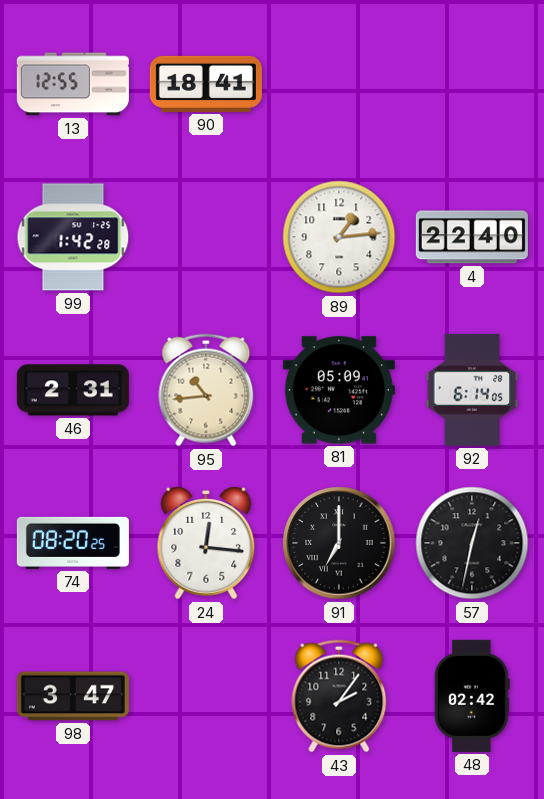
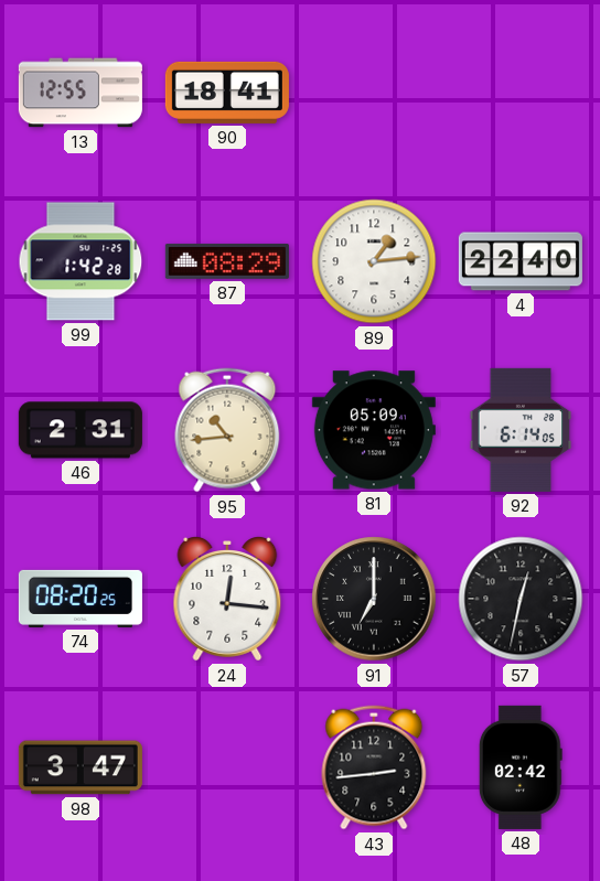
87: none -> 08:29
43: 2:06 -> 2:44
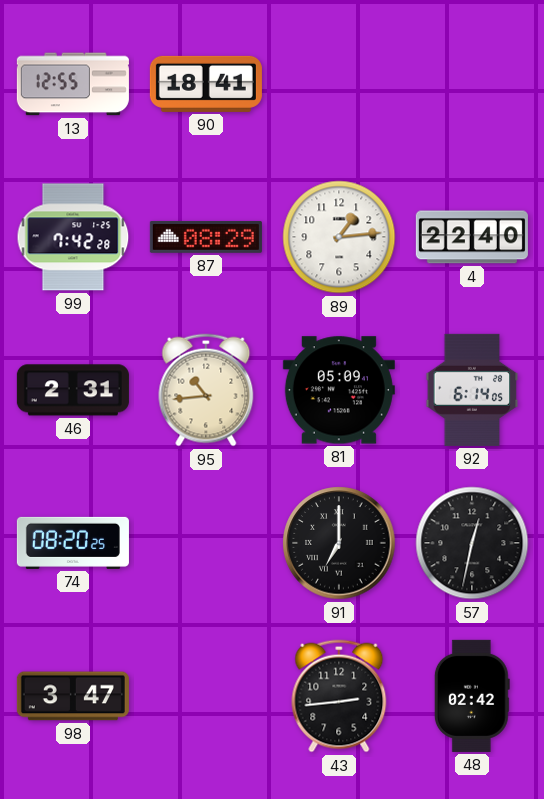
99: 1:42 -> 7:42
24: 12:16 -> none
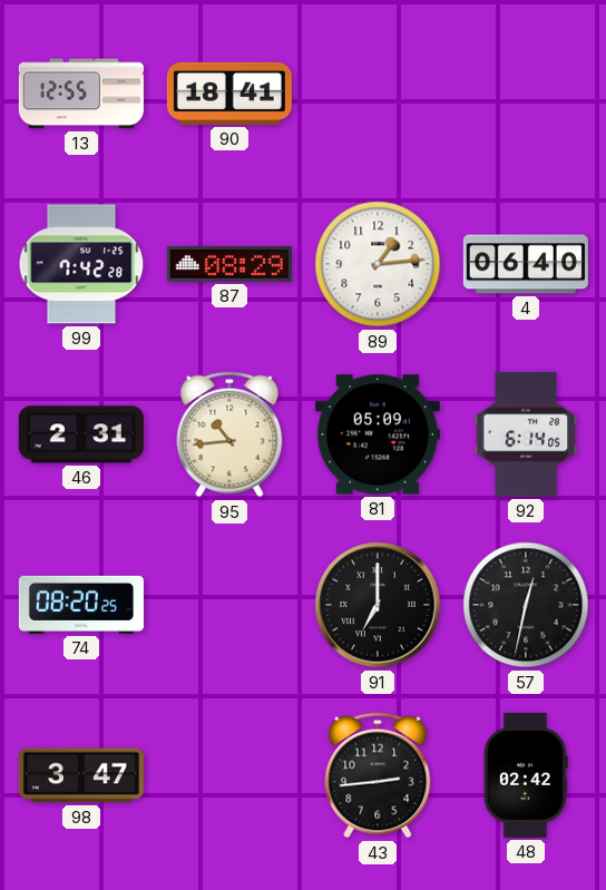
4: 22:40 -> 06:40
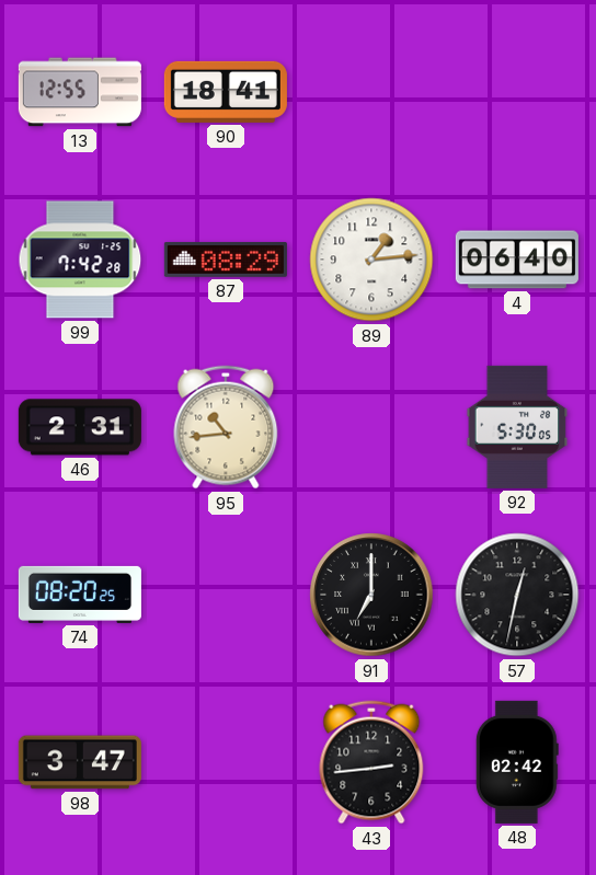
81: 05:09 -> none
92: 6:14 -> 5:30
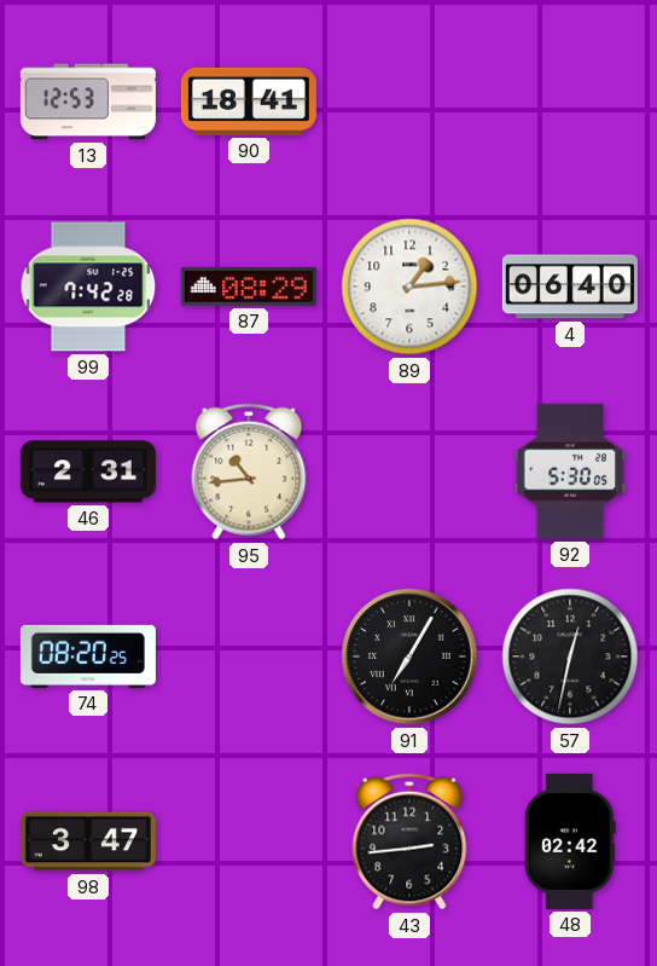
13: 12:55 -> 12:53
91: 7:00 -> 7:05
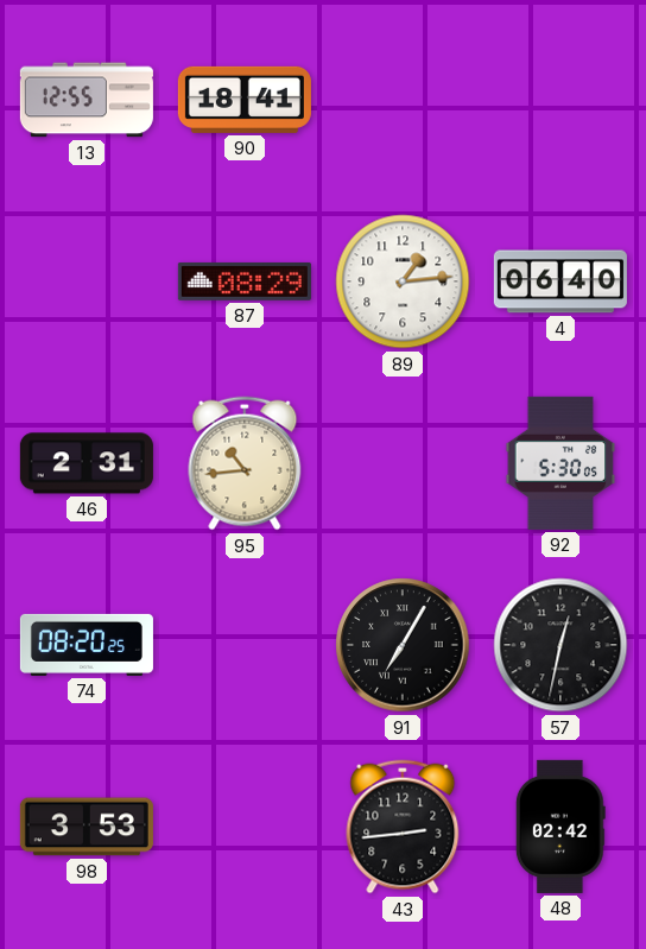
13: 12:53 -> 12:55
99: 7:42 -> none
98: 3:47 -> 3:53
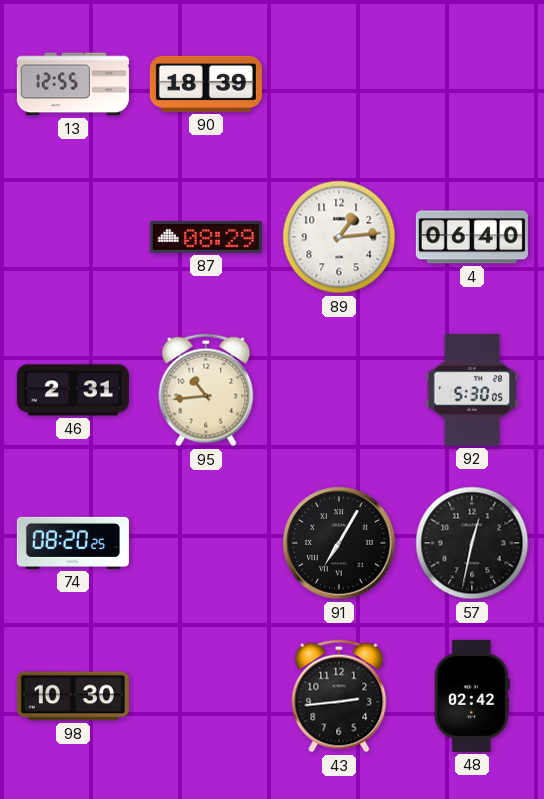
90: 18:41 -> 18:39
98: 3:53 -> 10:30
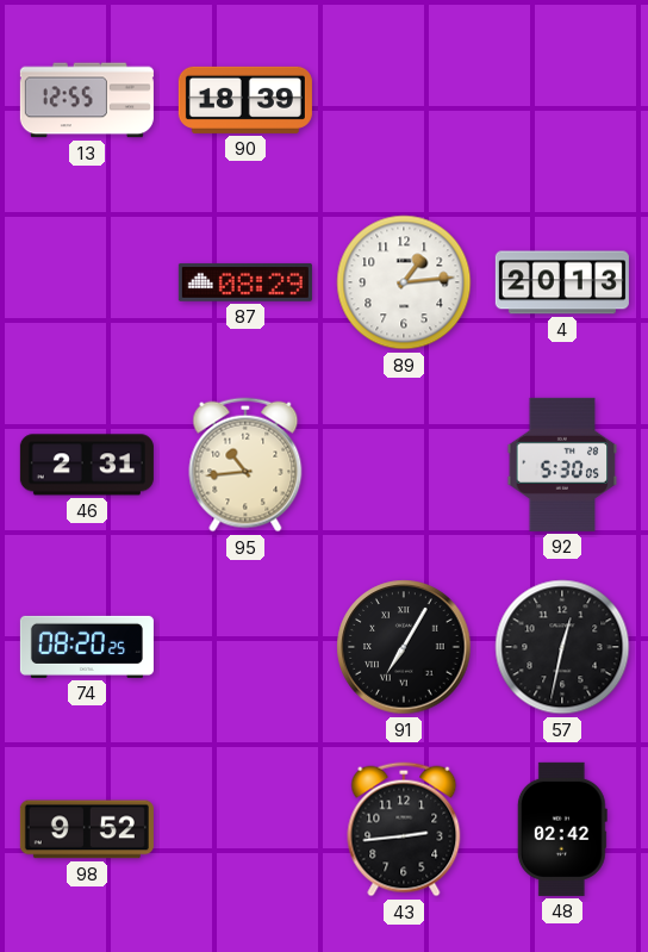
4: 06:40 -> 20:13
98: 10:30 -> 9:52
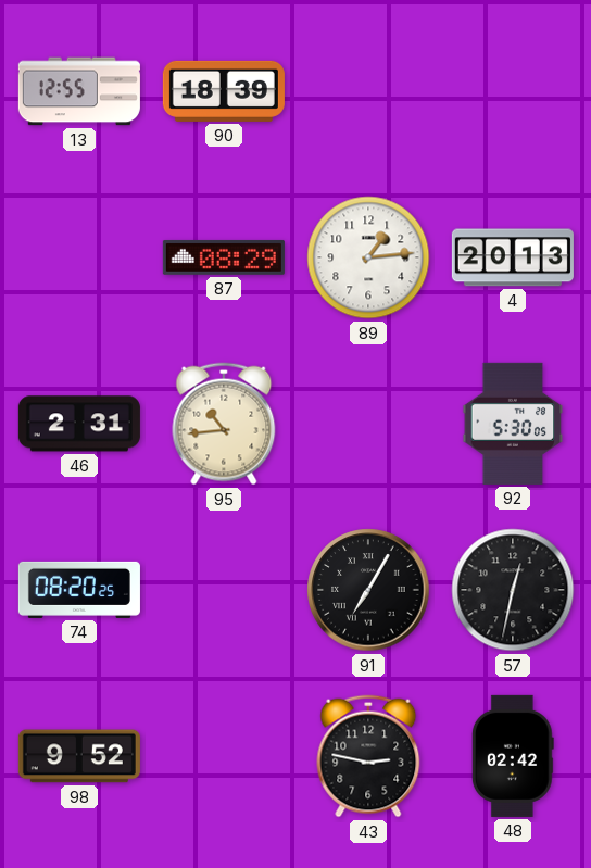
43: 2:44 -> 2:47
